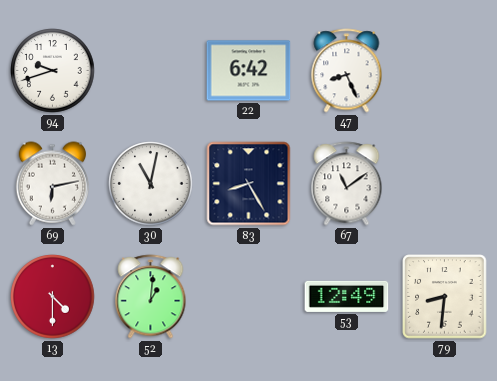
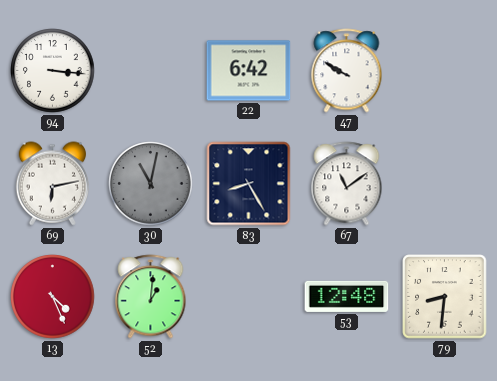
94: 9:42 -> 3:16
47: 8:26 -> 9:50
30 dial: white -> grey
13: 4:30 -> 4:26
53: 12:49 -> 12:48
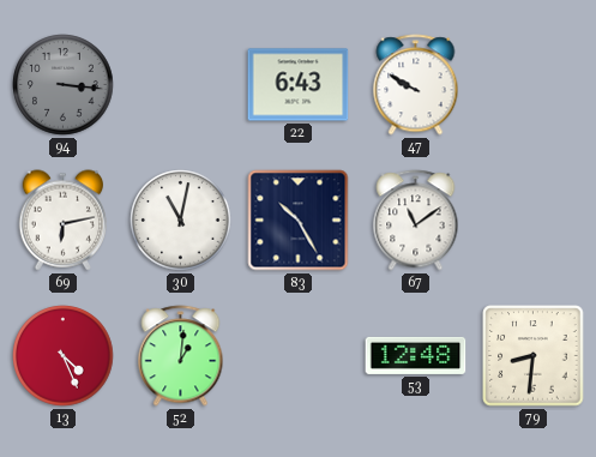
94 dial: white -> grey
22: 6:42 -> 6:43
30 dial: grey -> white
83: 8:25 -> 10:25
